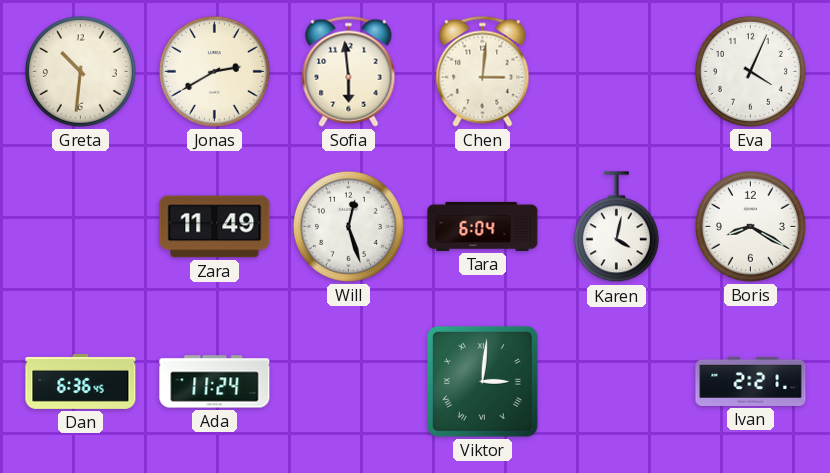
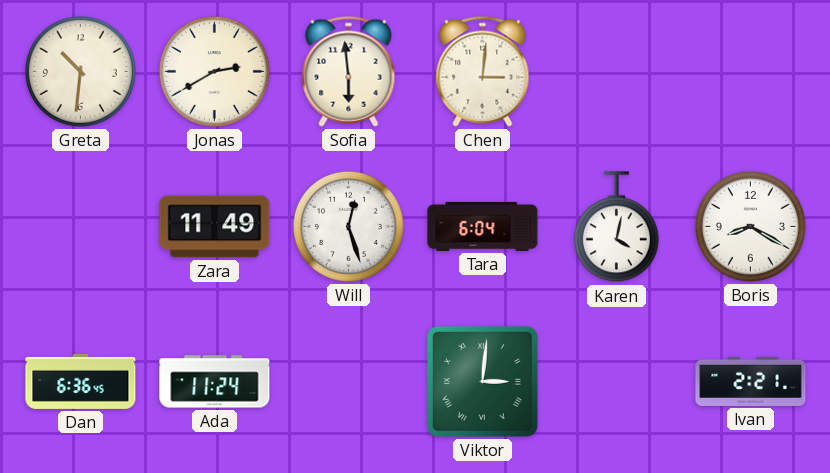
Eva: 4:04 -> none
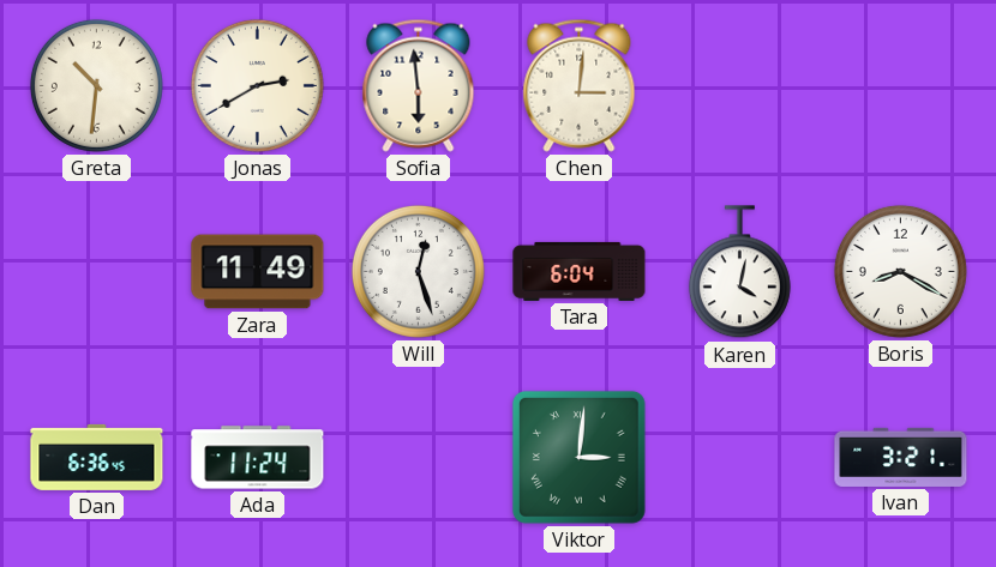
Ivan: 2:21 -> 3:21
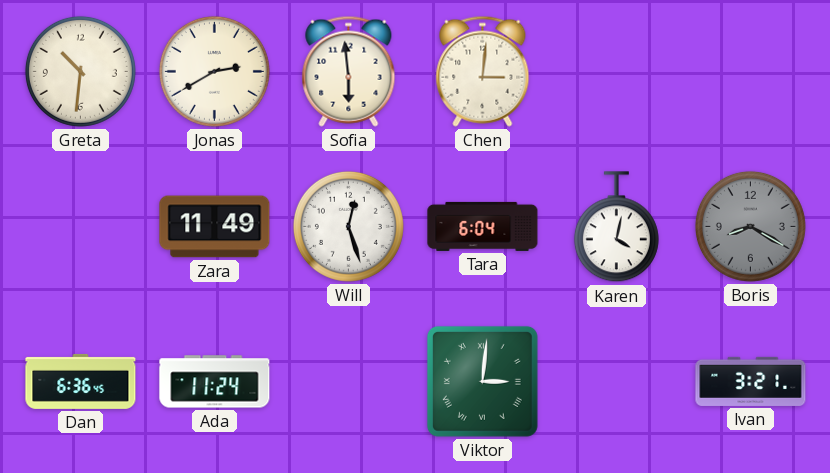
Boris dial: white -> grey
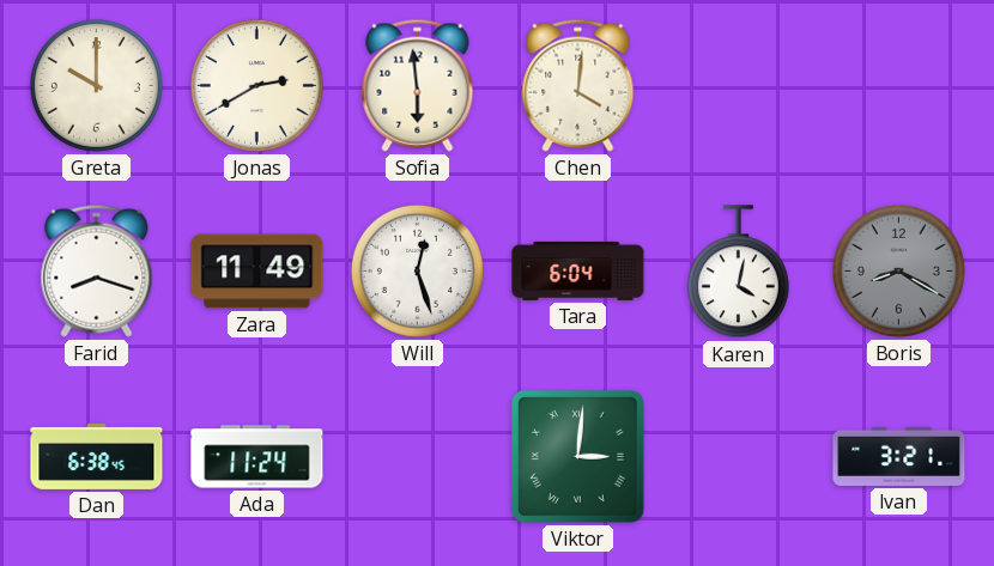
Greta: 10:31 -> 10:00
Chen: 3:01 -> 4:01
Farid: none -> 8:18
Dan: 6:36 -> 6:38
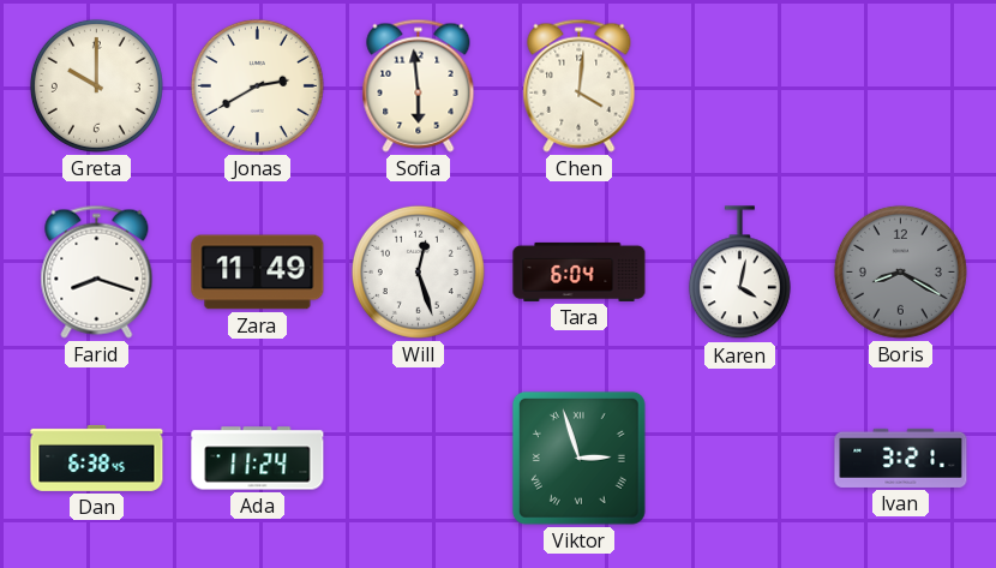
Viktor: 3:01 -> 2:57
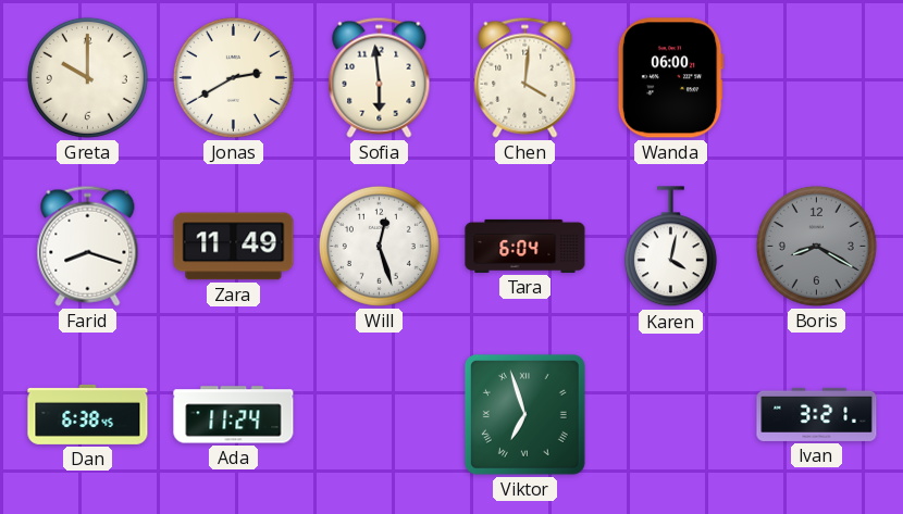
Wanda: none -> 06:00
Viktor: 2:57 -> 6:57
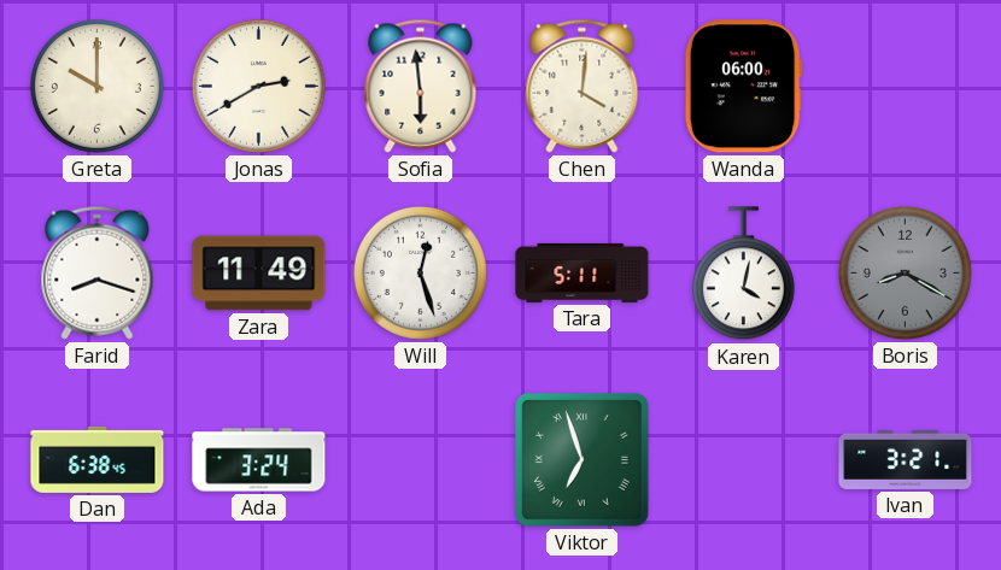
Tara: 6:04 -> 5:11
Ada: 11:24 -> 3:24
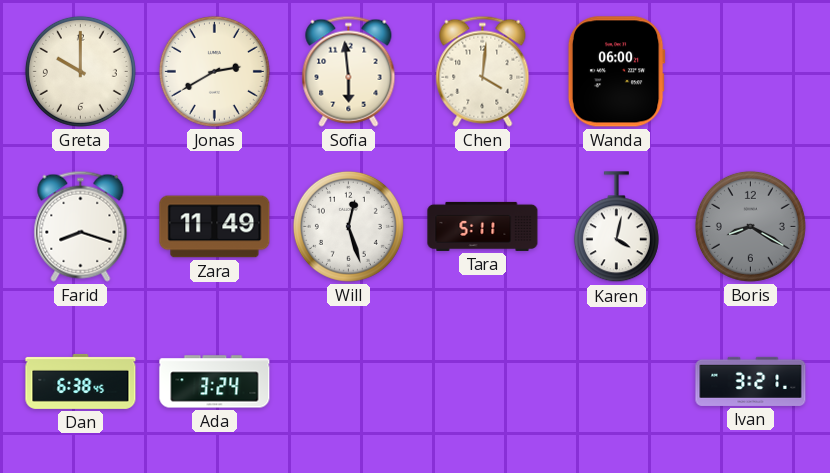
Viktor: 6:57 -> none
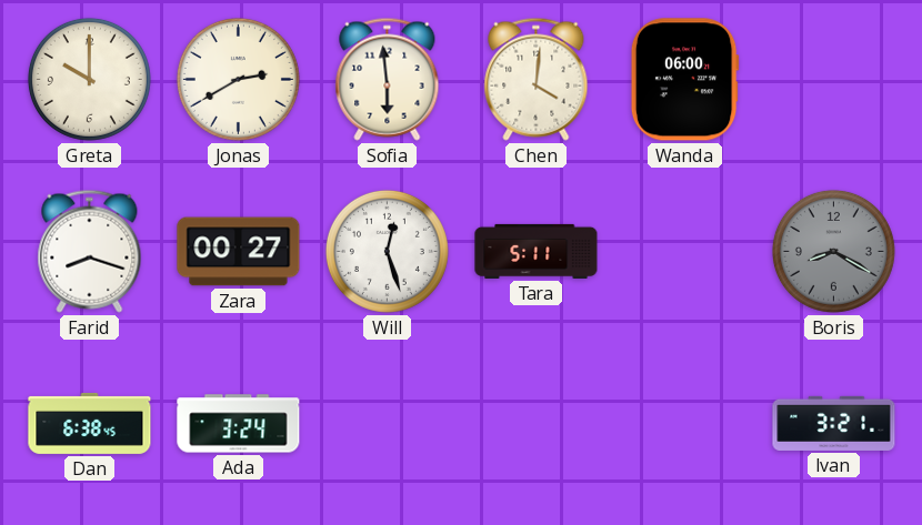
Zara: 11:49 -> 00:27
Karen: 4:02 -> none
